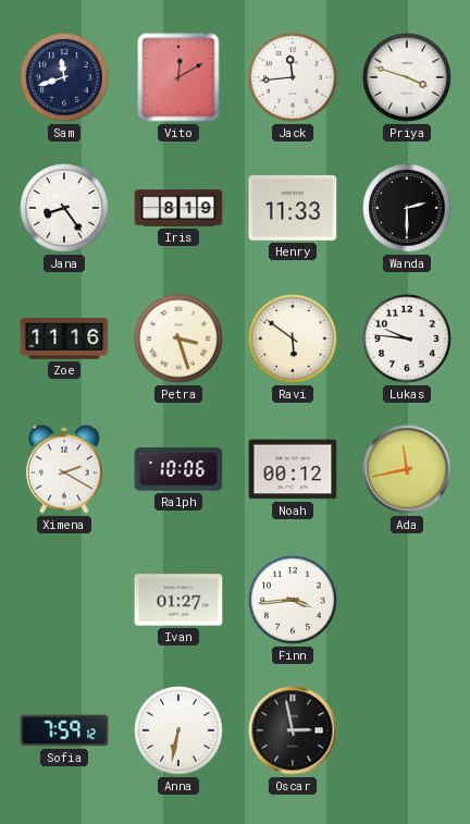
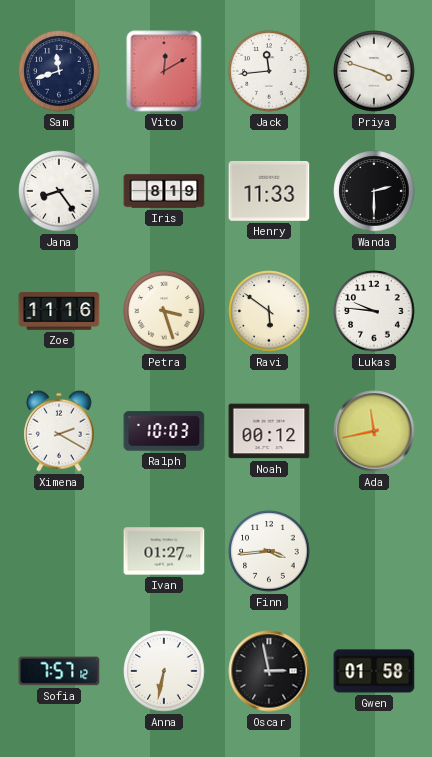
Ralph: 10:06 -> 10:03
Sofia: 7:59 -> 7:57
Gwen: none -> 01:58
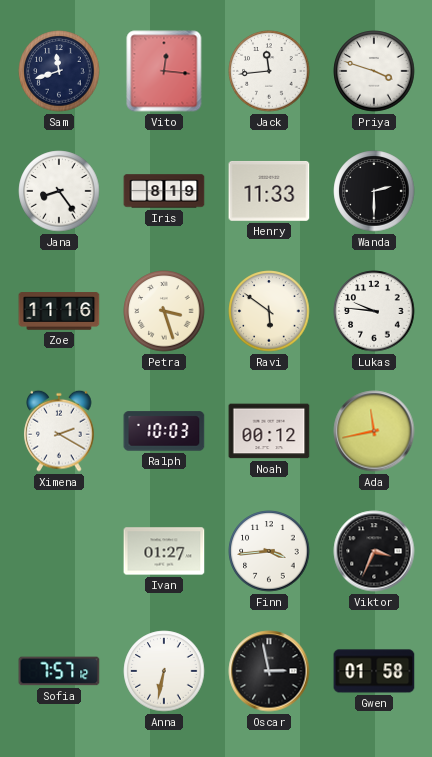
Vito: 12:10 -> 12:16
Viktor: none -> 3:34
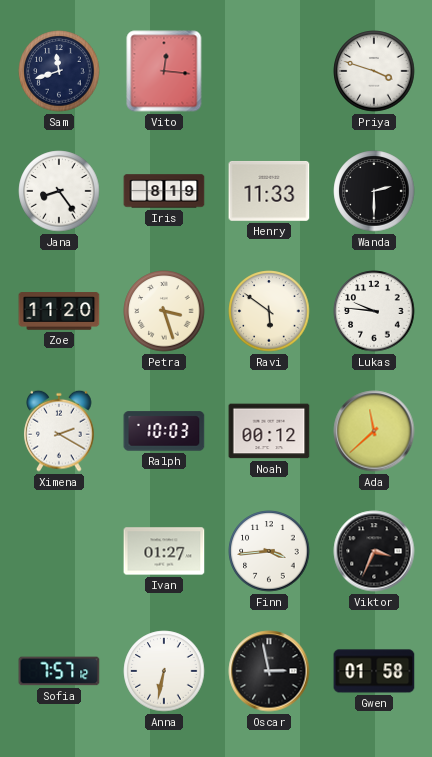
Jack: 11:44 -> none
Zoe: 11:16 -> 11:20
Ada: 11:43 -> 11:38
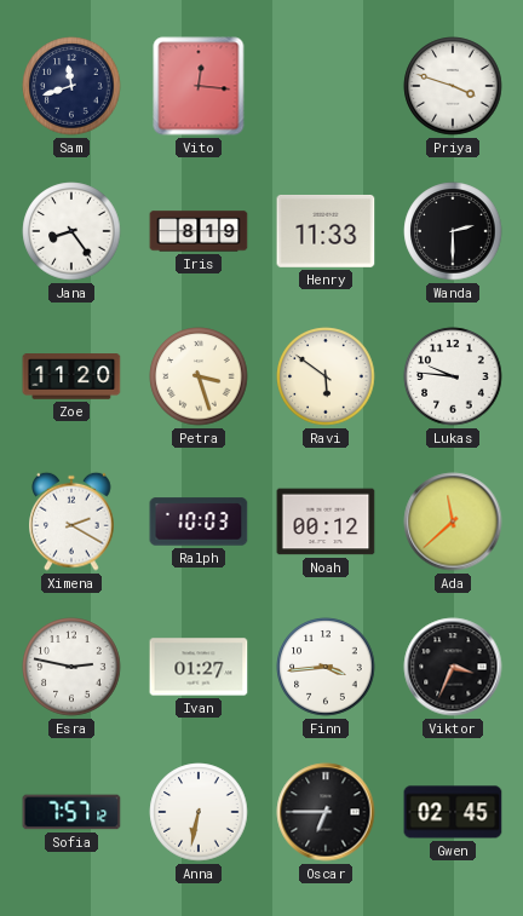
Esra: none -> 2:47
Oscar: 2:58 -> 6:45
Gwen: 01:58 -> 02:45
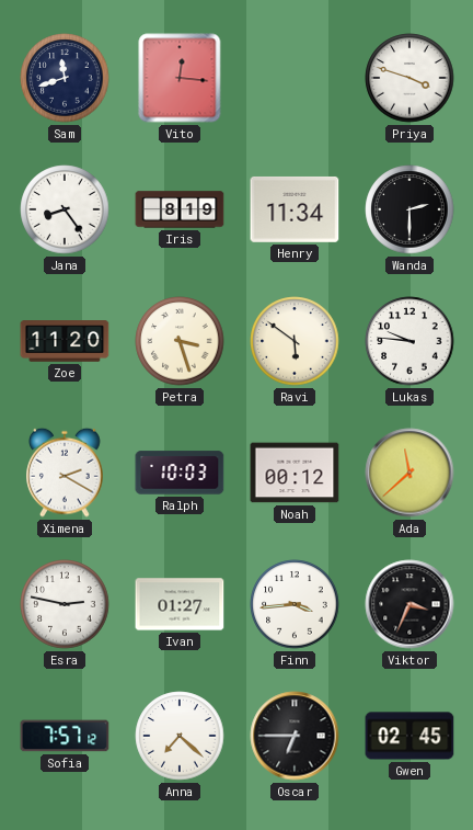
Henry: 11:33 -> 11:34
Anna: 6:32 -> 7:22
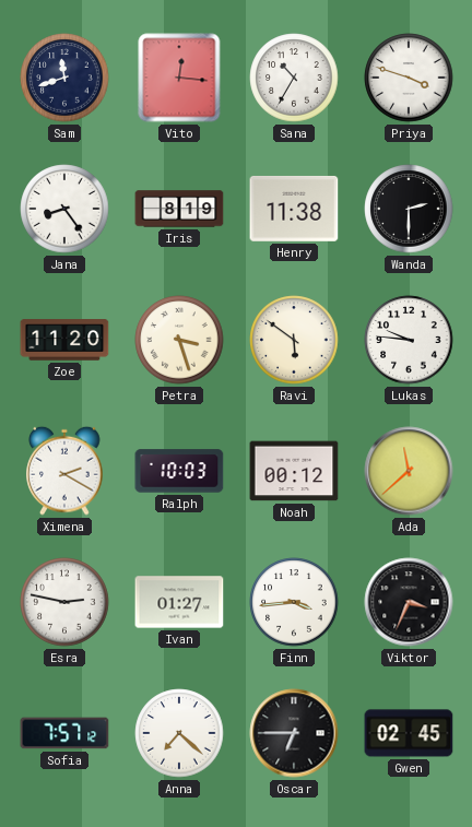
Sana: none -> 10:35
Henry: 11:34 -> 11:38
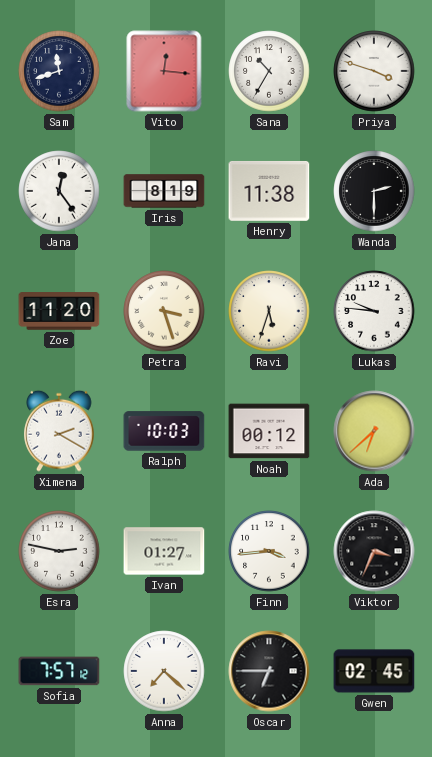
Jana: 8:24 -> 12:24
Ravi: 5:51 -> 5:33
Ada: 11:38 -> 6:38
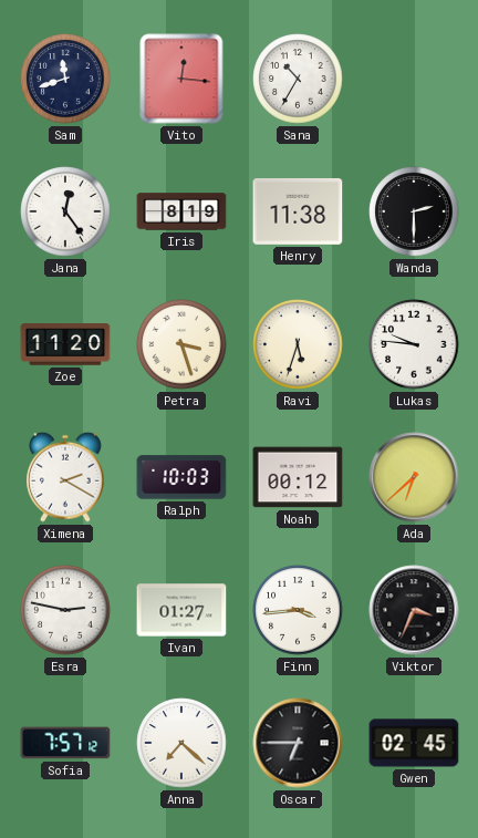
Priya: 3:48 -> none
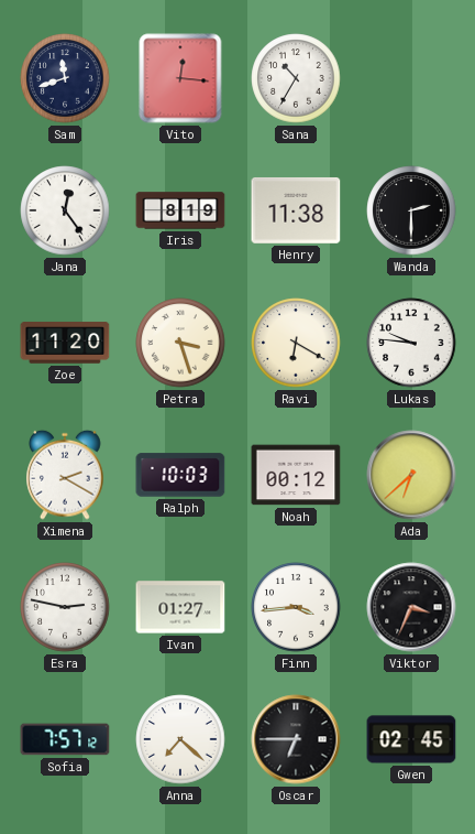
Ravi: 5:33 -> 6:20
